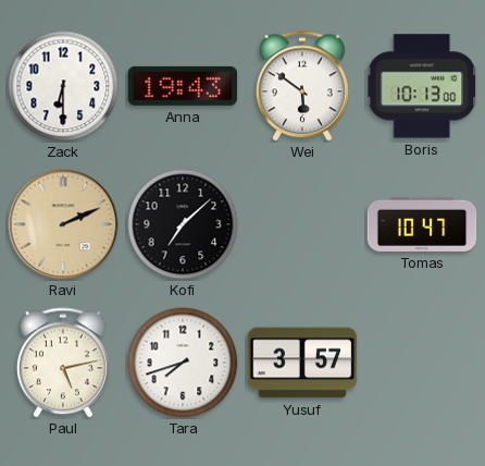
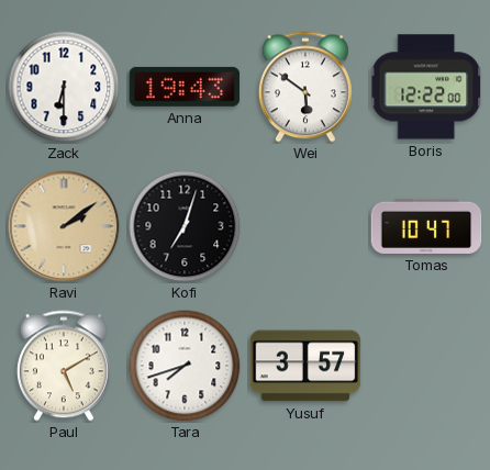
Boris: 10:13 -> 12:22
Ravi: 2:11 -> 2:09
Kofi: 7:08 -> 7:03
Paul: 5:13 -> 5:10
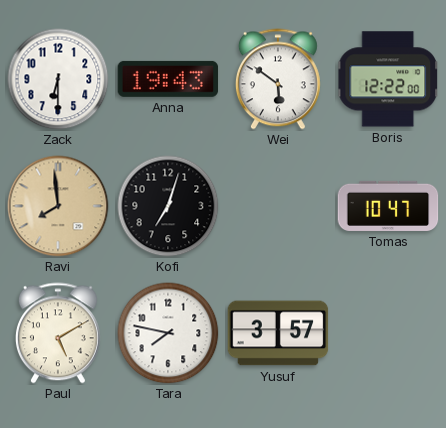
Ravi: 2:09 -> 7:59
Tara: 7:42 -> 7:47
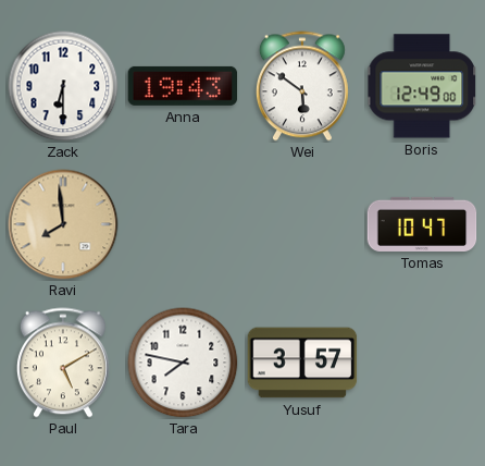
Boris: 12:22 -> 12:49
Kofi: 7:03 -> none
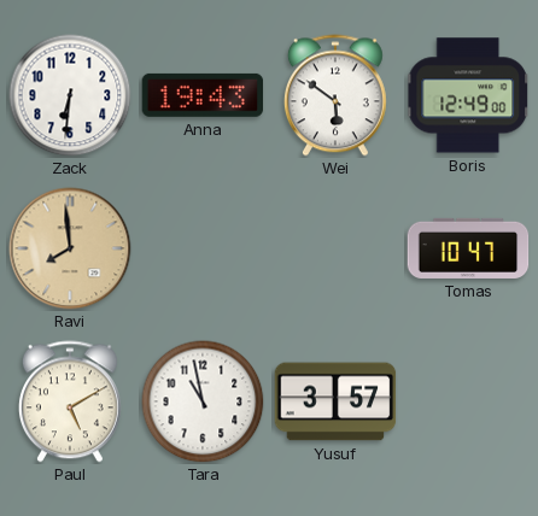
Zack: 6:30 -> 6:31
Tara: 7:47 -> 10:58
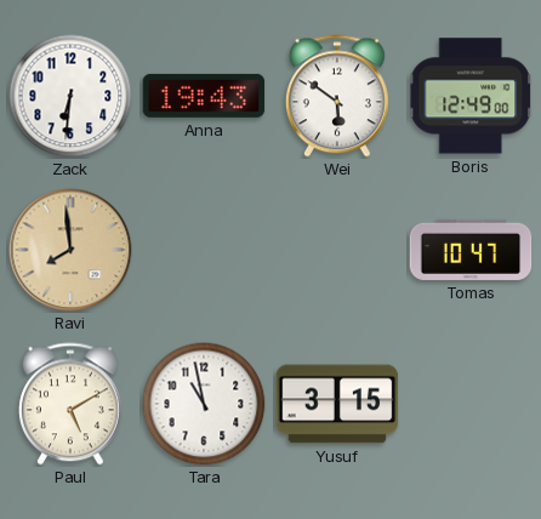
Yusuf: 3:57 -> 3:15
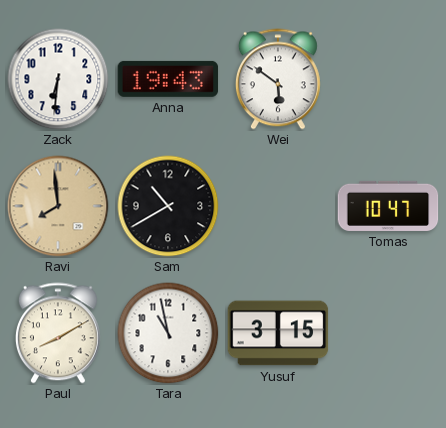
Boris: 12:49 -> none
Sam: none -> 10:40
Paul: 5:10 -> 8:10
